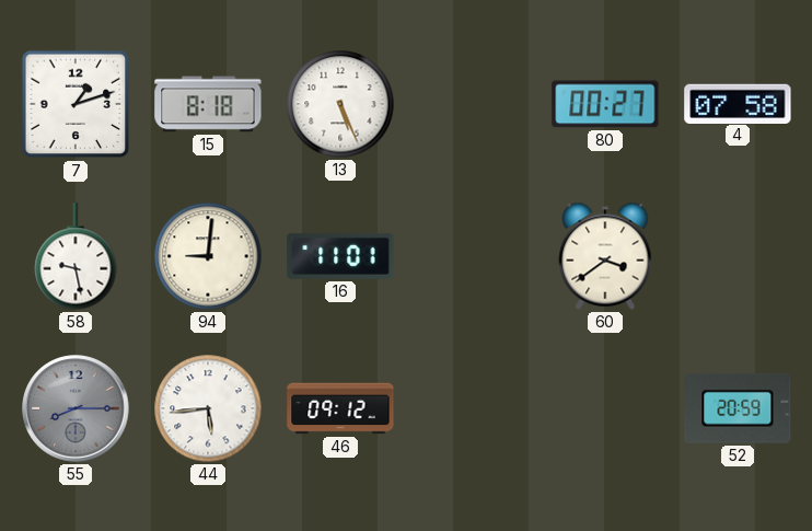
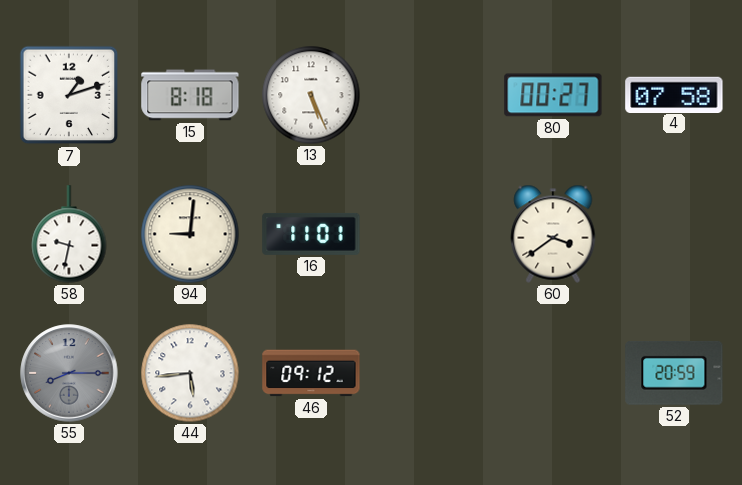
58: 9:28 -> 9:32
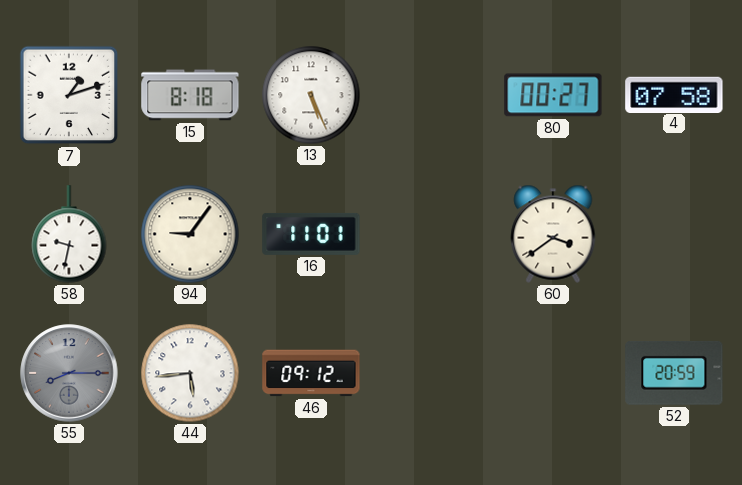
94: 9:01 -> 9:06
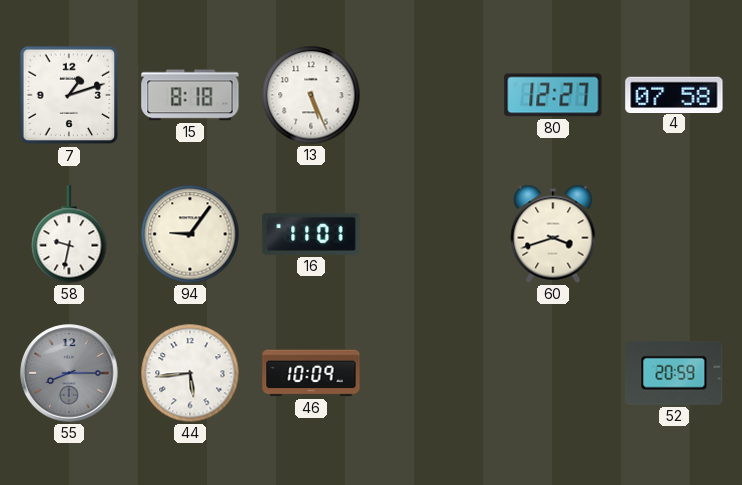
80: 00:27 -> 12:27
60: 3:39 -> 3:42
46: 09:12 -> 10:09
